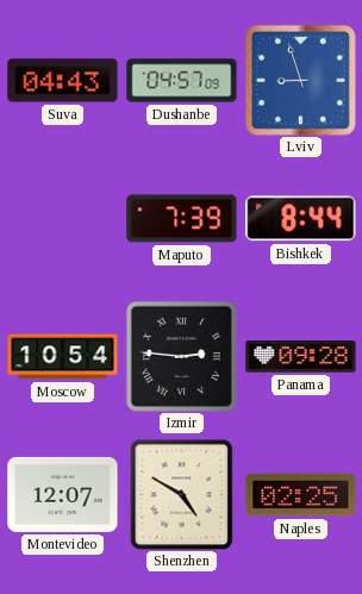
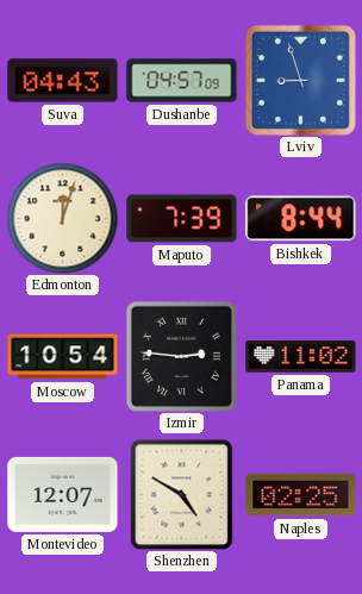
Edmonton: none -> 12:03
Panama: 09:28 -> 11:02
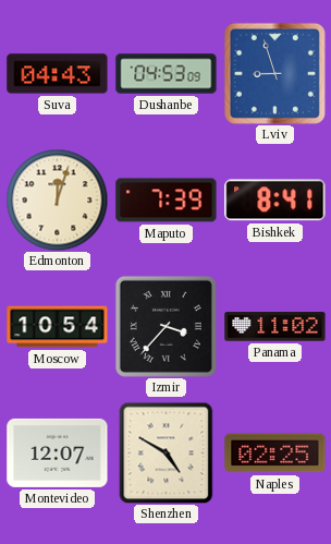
Dushanbe: 04:57 -> 04:53
Bishkek: 8:44 -> 8:41
Izmir: 2:46 -> 3:37
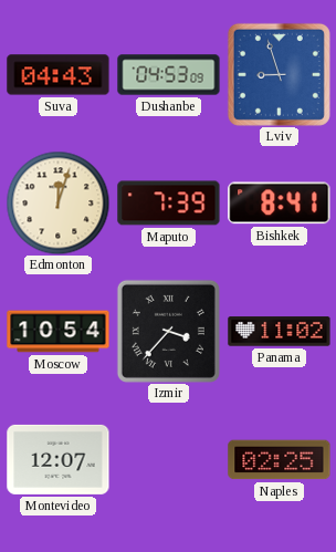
Shenzhen: 4:50 -> none
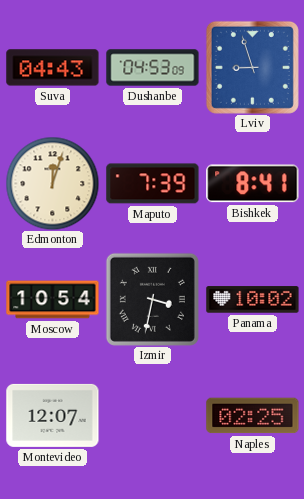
Izmir: 3:37 -> 3:32
Panama: 11:02 -> 10:02
